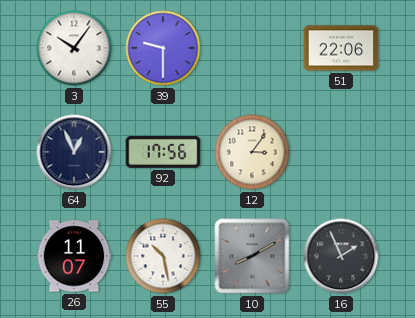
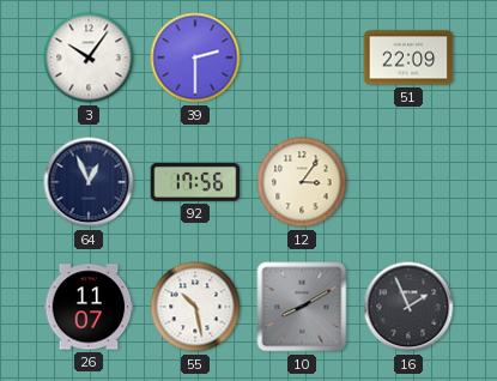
39: 9:30 -> 2:30
51: 22:06 -> 22:09
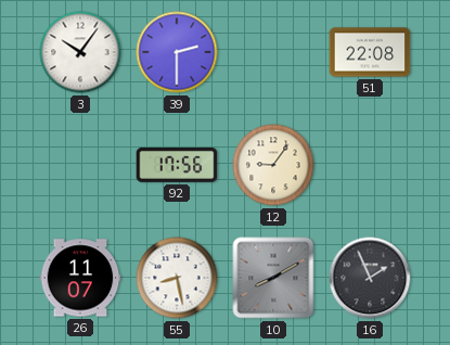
51: 22:09 -> 22:08
64: 12:56 -> none
12: 3:06 -> 9:06
55: 10:28 -> 8:28
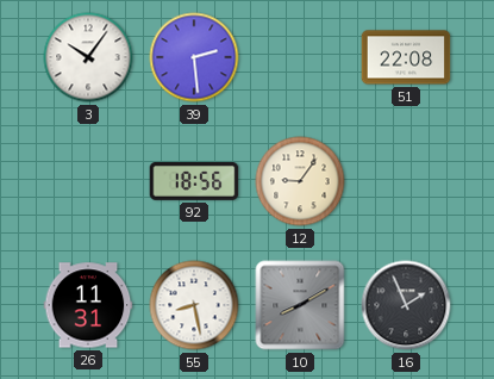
39: 2:30 -> 2:29
92: 17:56 -> 18:56
26: 11:07 -> 11:31
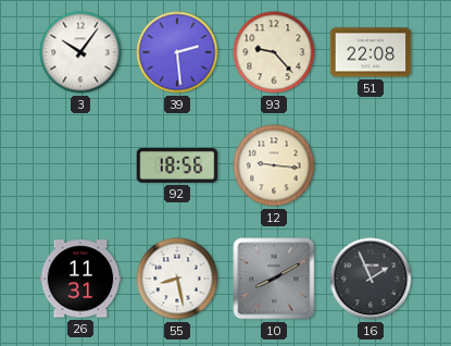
93: none -> 9:23
12: 9:06 -> 9:16
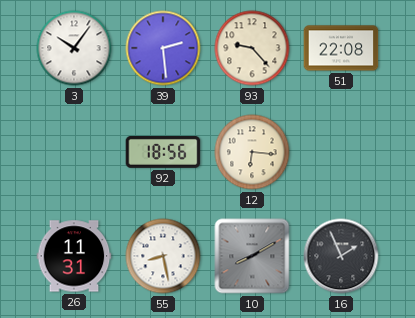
12: 9:16 -> 6:16
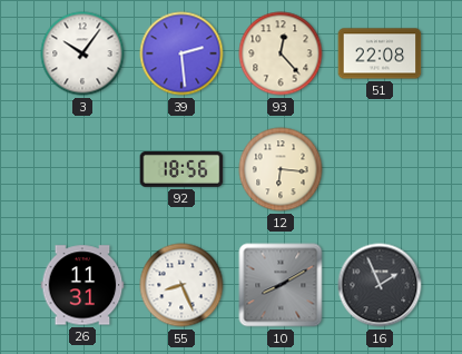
93: 9:23 -> 12:23
55: 8:28 -> 8:26
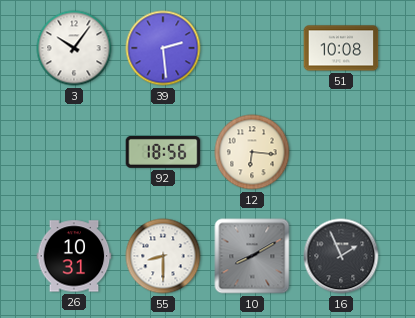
93: 12:23 -> none
51: 22:08 -> 10:08
26: 11:31 -> 10:31
55: 8:26 -> 8:30
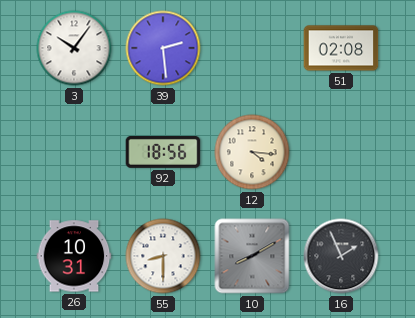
51: 10:08 -> 02:08
12: 6:16 -> 4:16
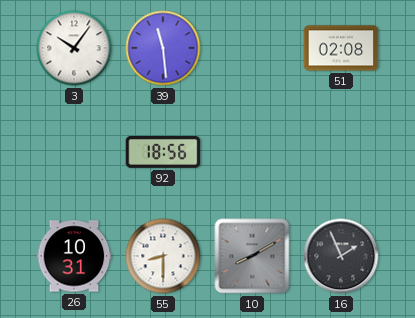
39: 2:29 -> 11:29
12: 4:16 -> none
